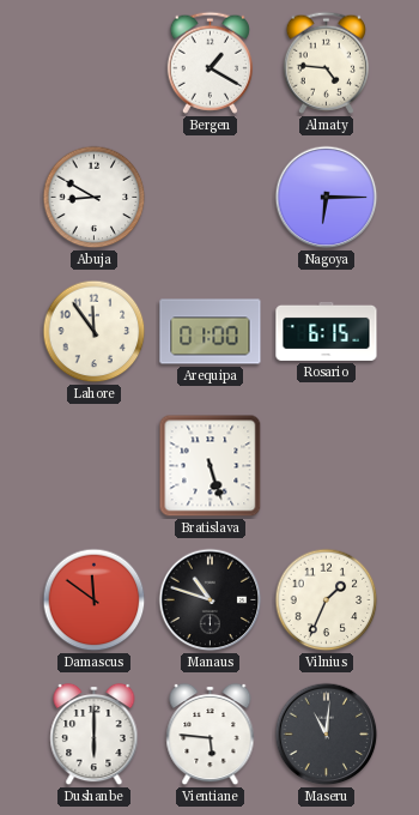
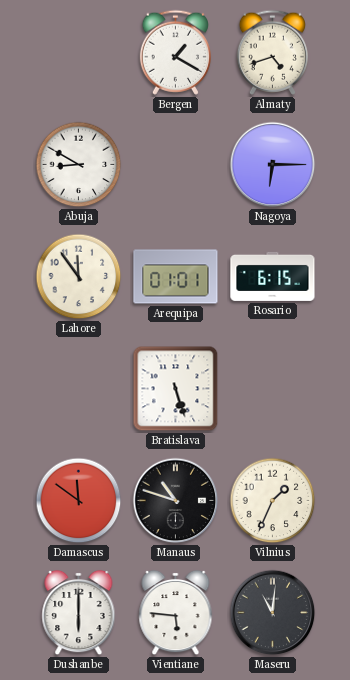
Almaty: 4:46 -> 4:42
Arequipa: 01:00 -> 01:01
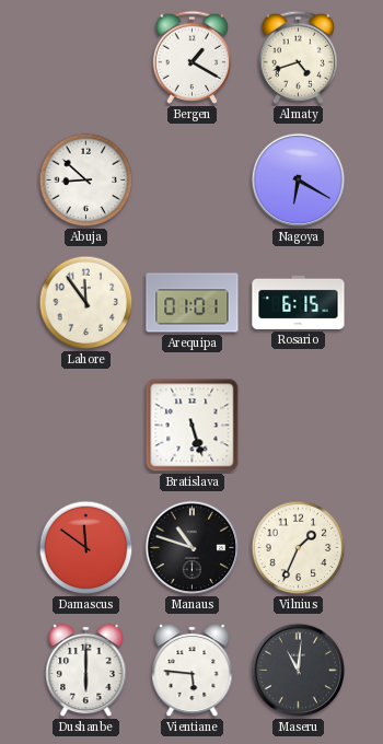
Abuja: 8:50 -> 8:52
Nagoya: 6:15 -> 6:20
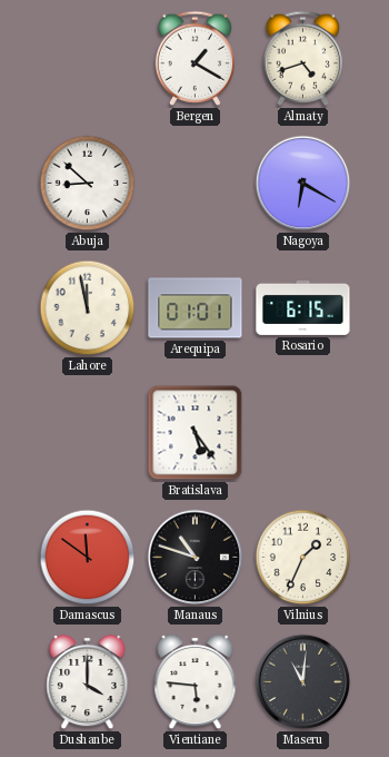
Lahore: 11:54 -> 11:58
Bratislava: 5:27 -> 5:24
Dushanbe: 6:00 -> 4:00
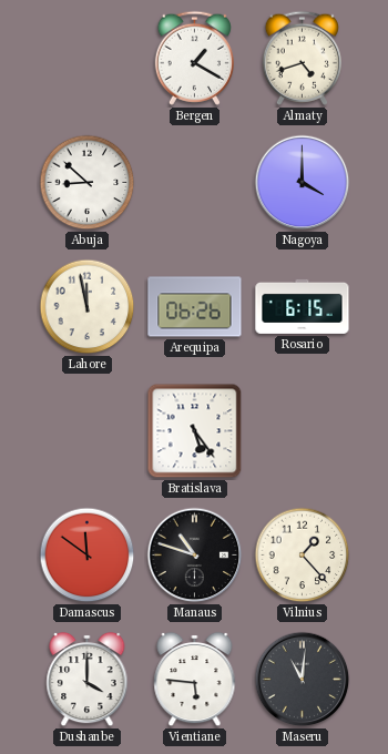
Nagoya: 6:20 -> 4:00
Arequipa: 01:01 -> 06:26
Vilnius: 1:34 -> 1:23
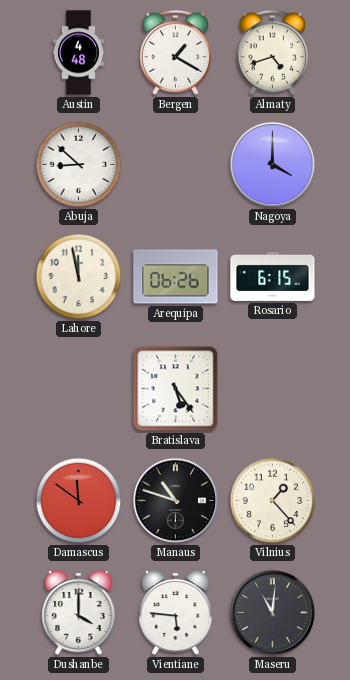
Austin: none -> 4:48
